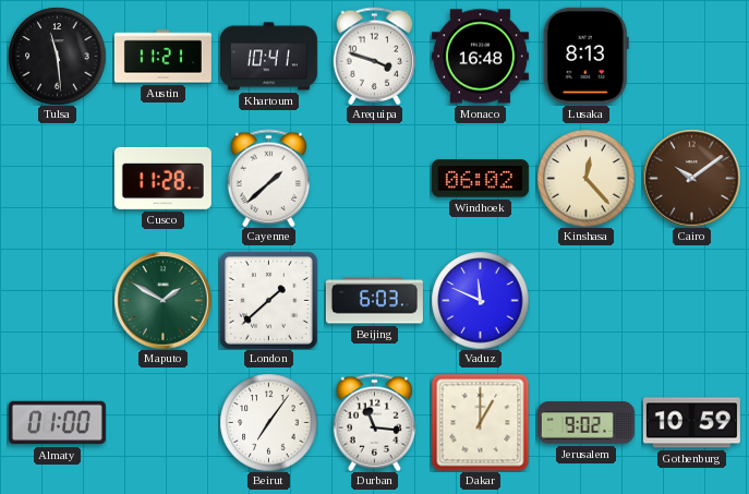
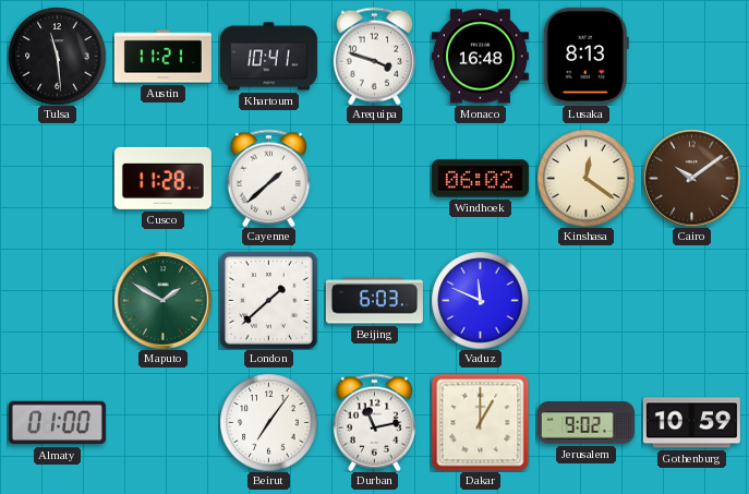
Kinshasa: 12:23 -> 12:21
Durban: 11:16 -> 11:13
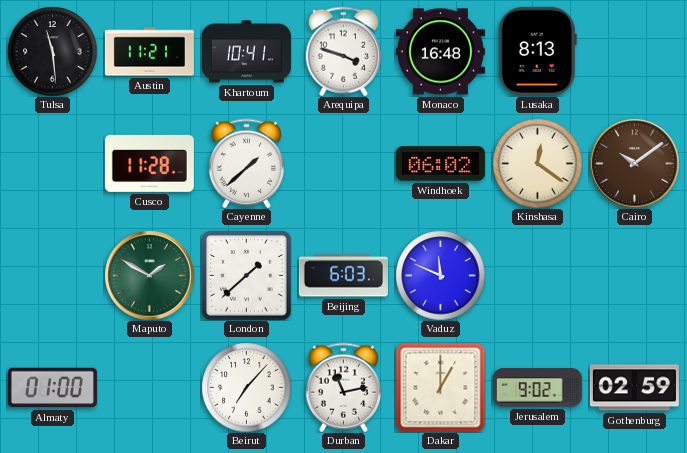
Beirut: 7:06 -> 7:07
Gothenburg: 10:59 -> 02:59
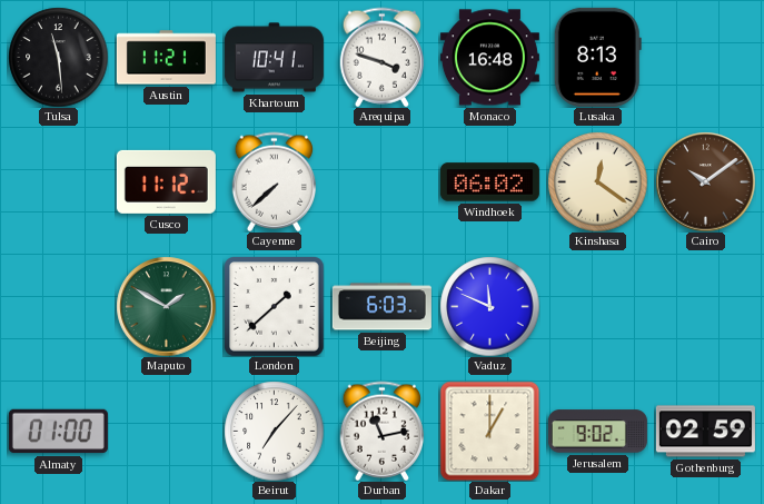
Cusco: 11:28 -> 11:12
Cayenne: 1:38 -> 7:38
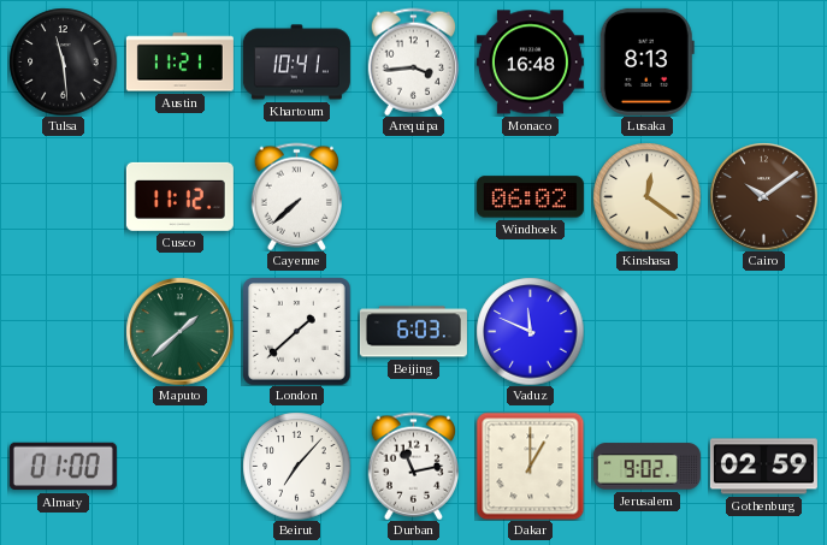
Arequipa: 3:48 -> 3:44
Maputo: 1:50 -> 1:38
